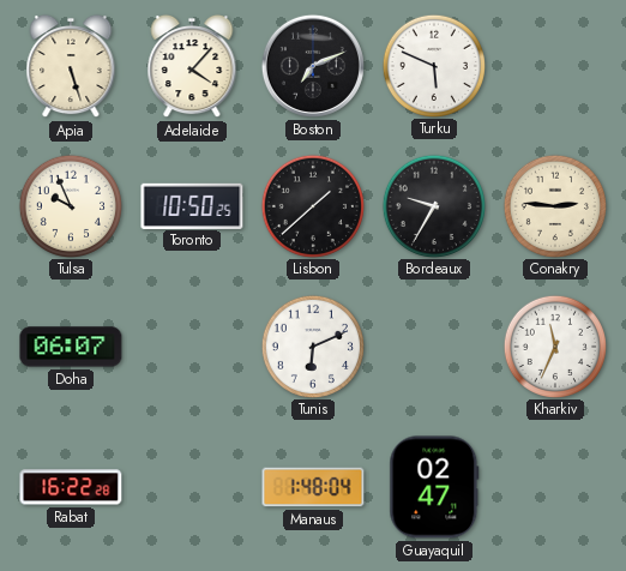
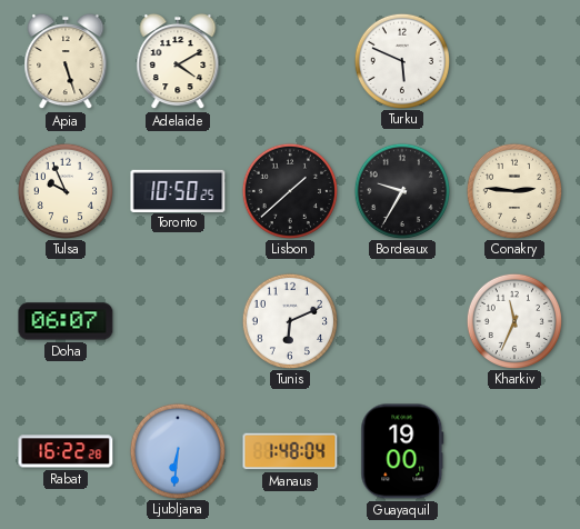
Adelaide: 4:07 -> 4:10
Boston: 7:11 -> none
Ljubljana: none -> 6:31
Guayaquil: 02:47 -> 19:00
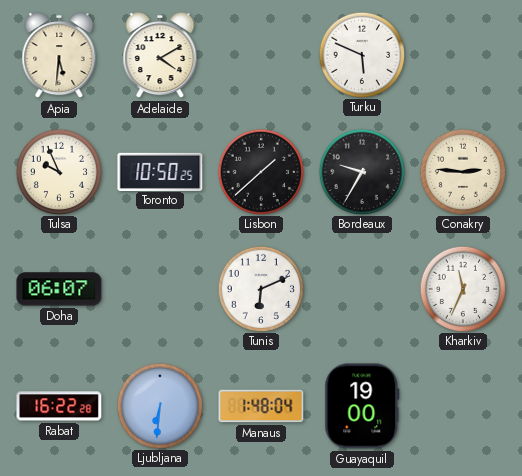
Apia: 5:27 -> 5:31
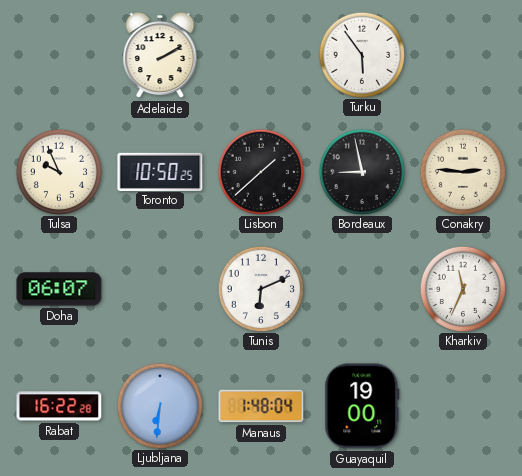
Apia: 5:31 -> none
Adelaide: 4:10 -> 2:10
Turku: 5:49 -> 5:54
Bordeaux: 9:35 -> 8:58
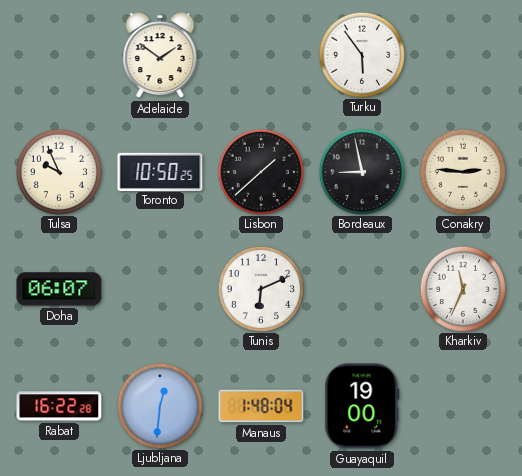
Adelaide: 2:10 -> 1:51
Ljubljana: 6:31 -> 12:31
